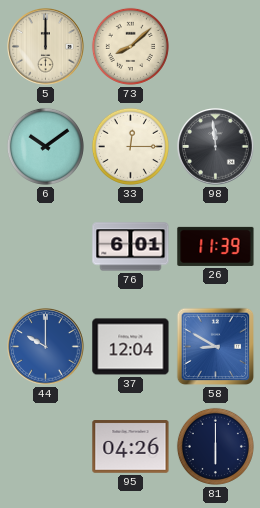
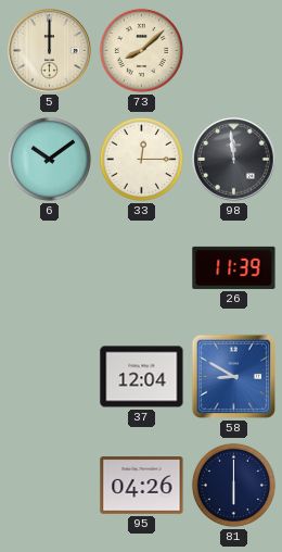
76: 6:01 -> none
44: 10:00 -> none
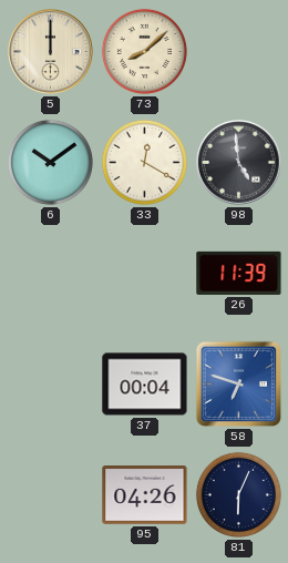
33: 12:15 -> 12:20
98: 11:59 -> 4:59
37: 12:04 -> 00:04
58: 8:50 -> 6:48
81: 6:00 -> 6:04
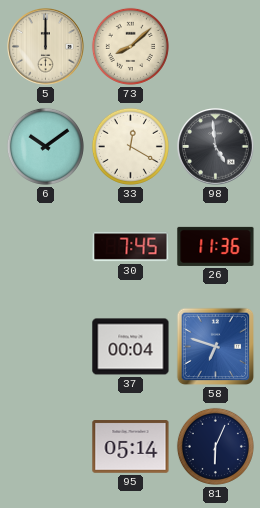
30: none -> 7:45
26: 11:39 -> 11:36
95: 04:26 -> 05:14
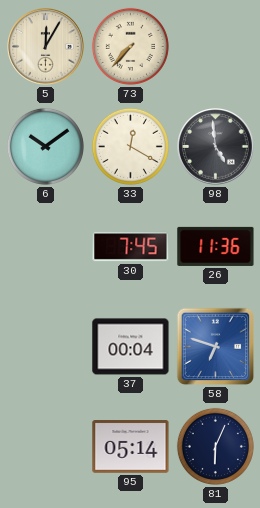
5: 12:00 -> 12:05
73: 8:08 -> 7:37
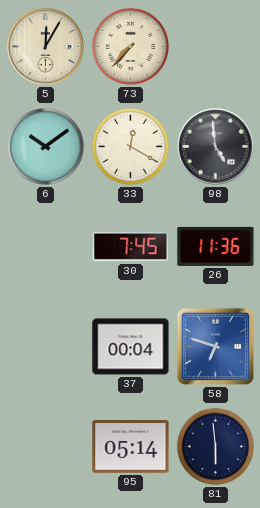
81: 6:04 -> 5:59
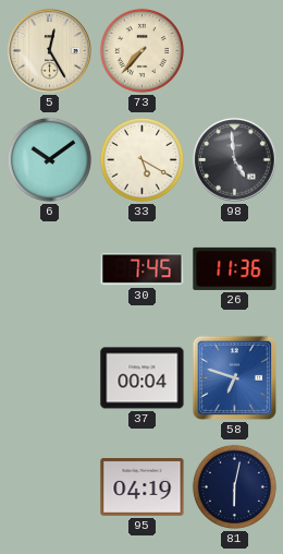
5: 12:05 -> 12:25
33: 12:20 -> 5:20
95: 05:14 -> 04:19
81: 5:59 -> 6:02
